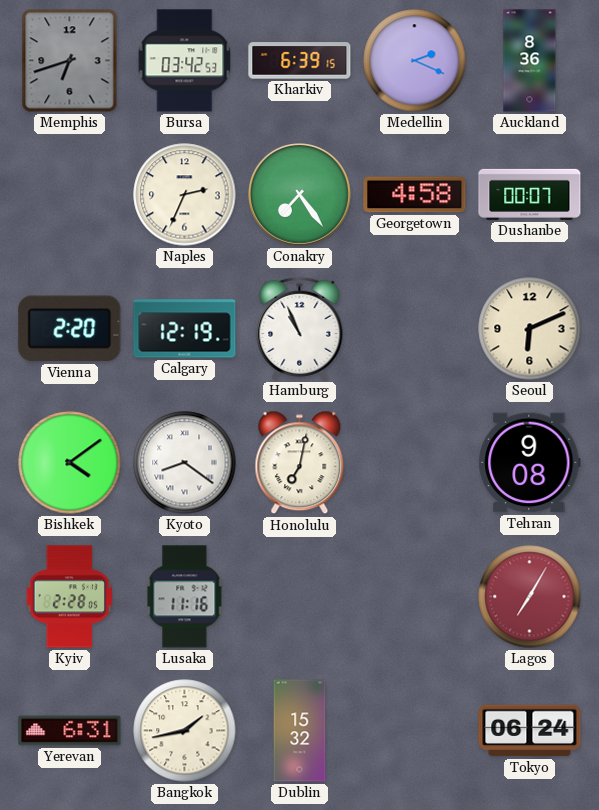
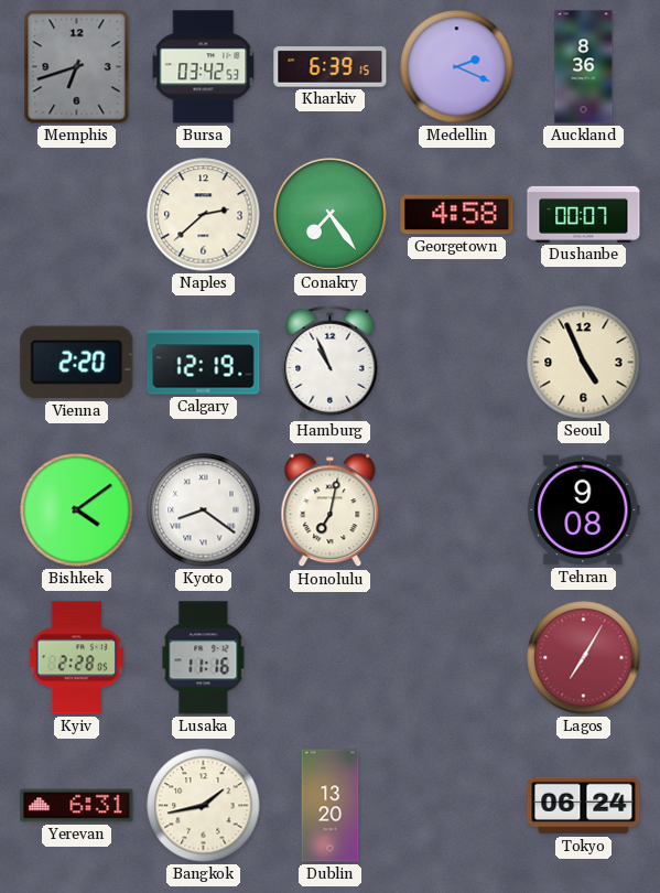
Naples: 2:34 -> 2:38
Seoul: 6:11 -> 4:56
Dublin: 15:32 -> 13:20
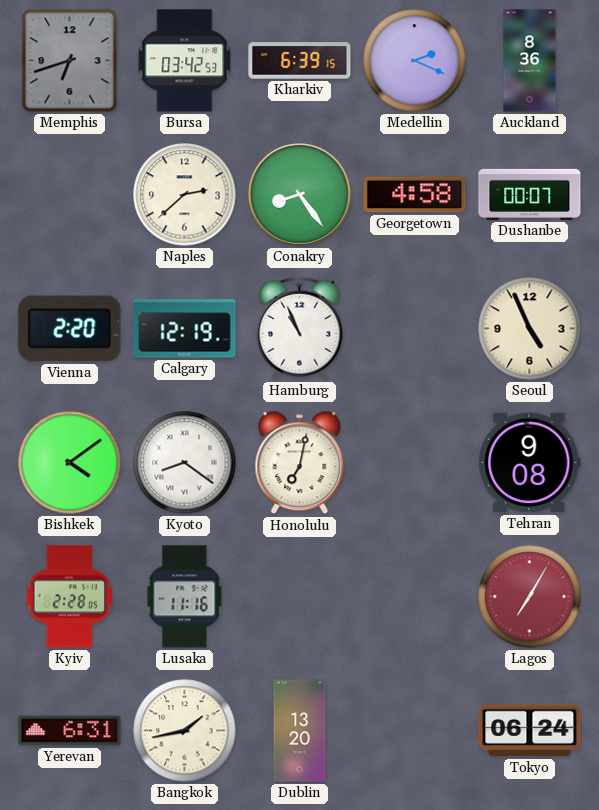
Conakry: 7:24 -> 8:24
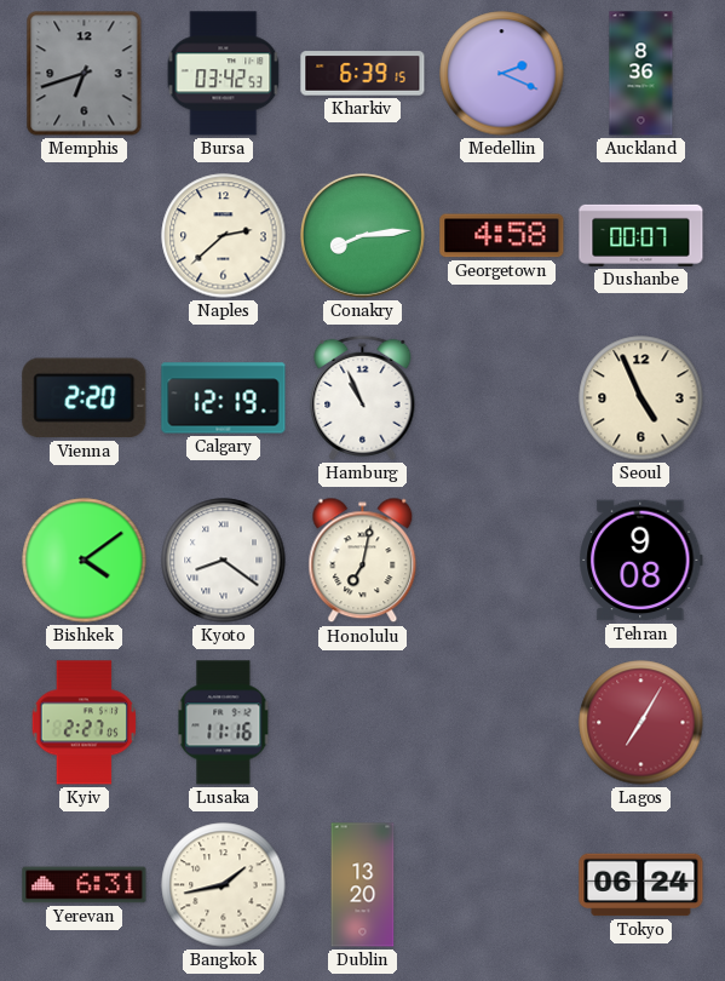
Conakry: 8:24 -> 8:14
Kyiv: 2:28 -> 2:27
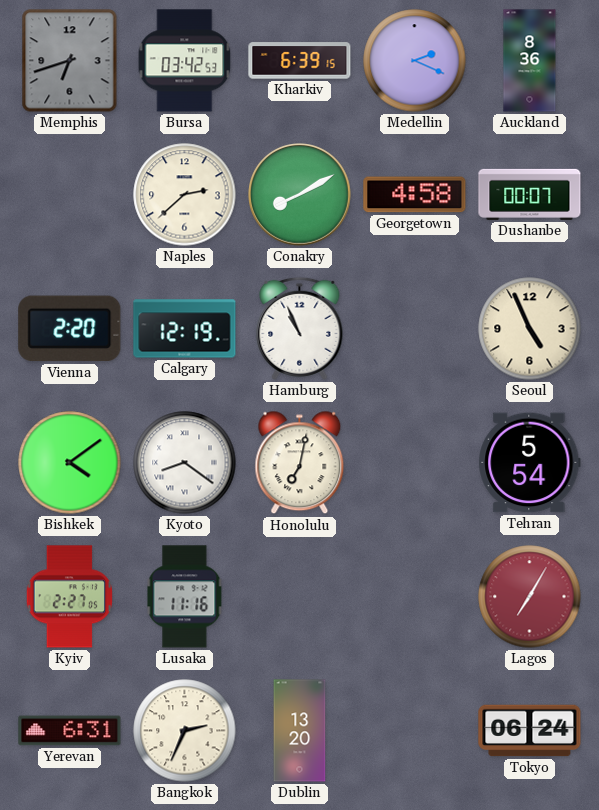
Conakry: 8:14 -> 8:10
Tehran: 9:08 -> 5:54
Bangkok: 1:43 -> 2:34
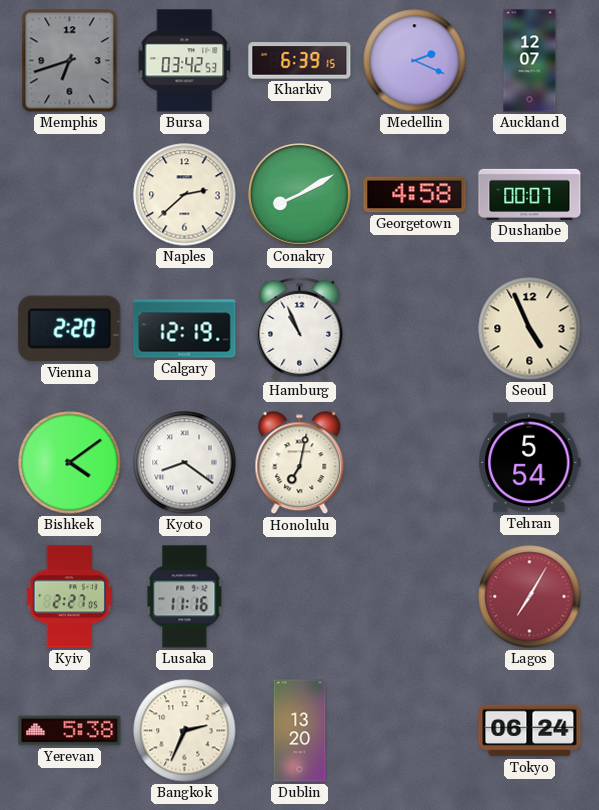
Auckland: 8:36 -> 12:07
Yerevan: 6:31 -> 5:38
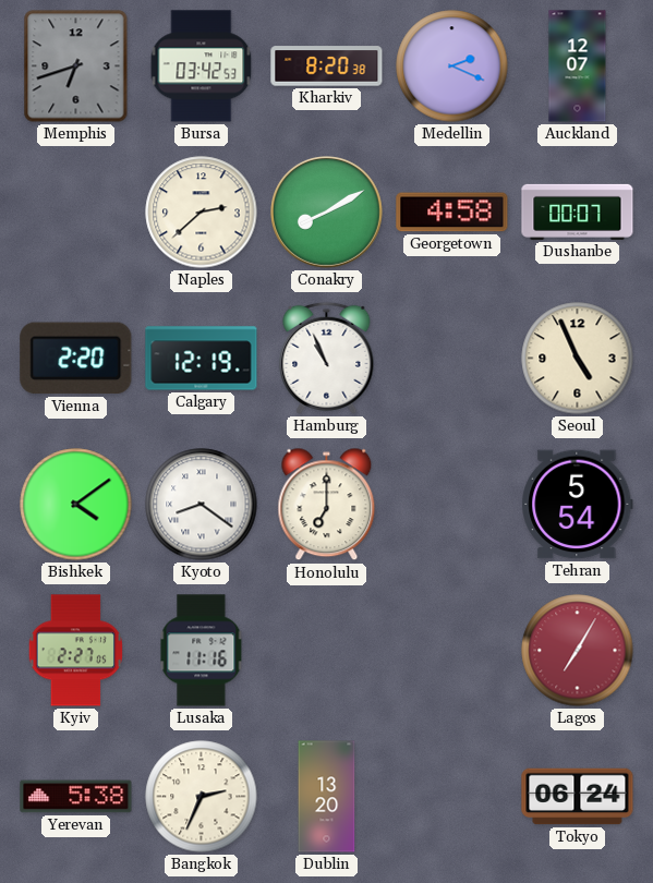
Kharkiv: 6:39 -> 8:20
Honolulu: 7:02 -> 7:00
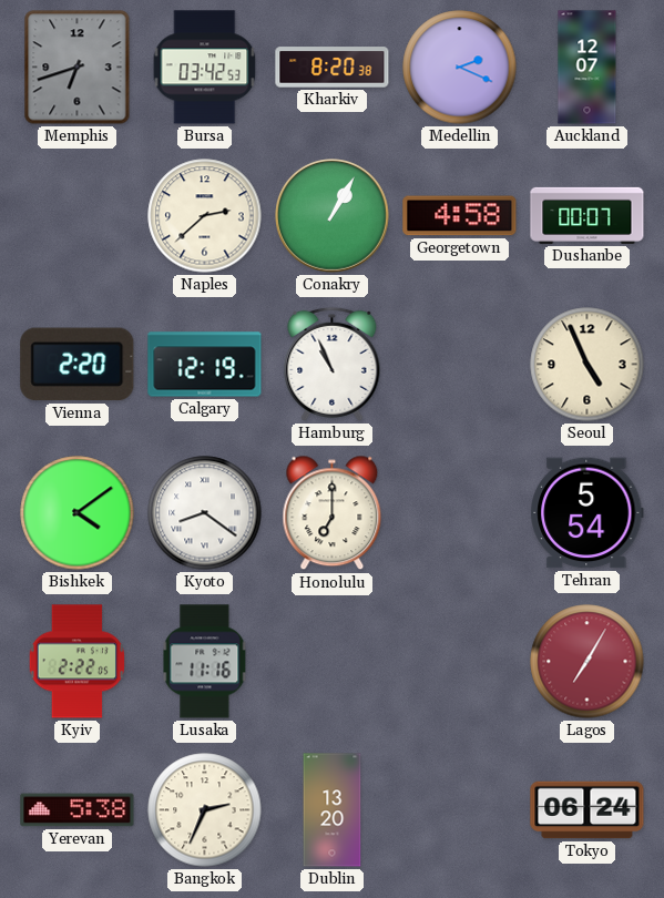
Conakry: 8:10 -> 1:05
Kyiv: 2:27 -> 2:22
